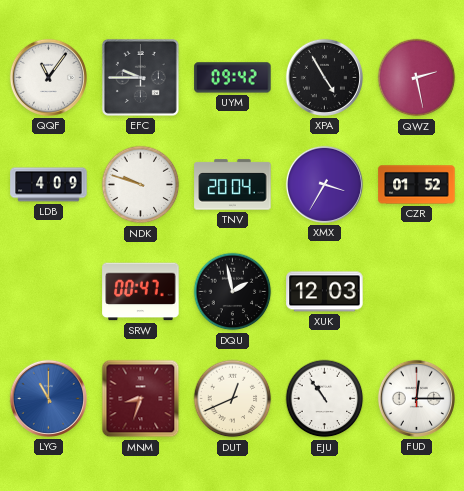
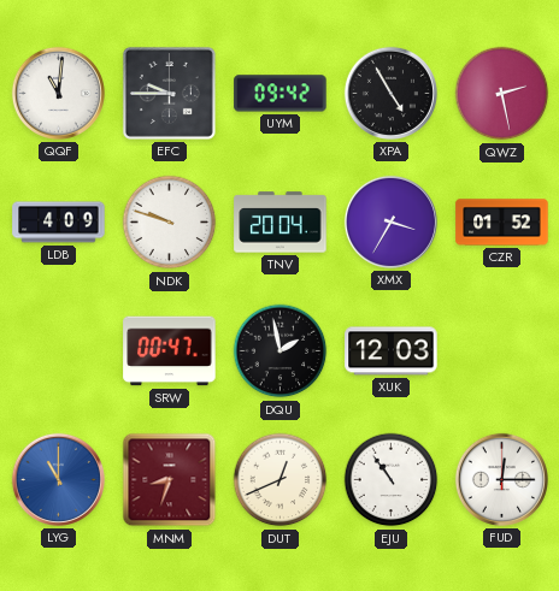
QQF: 11:06 -> 11:01
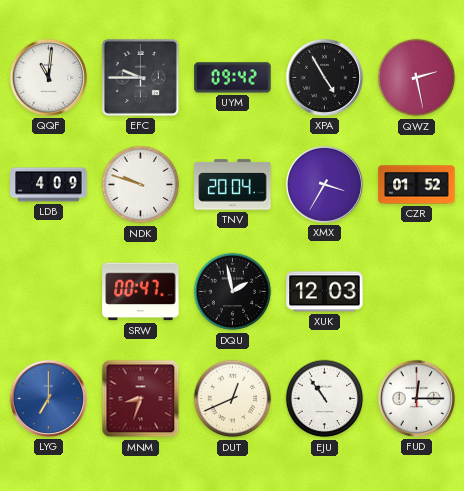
LYG: 11:00 -> 7:00
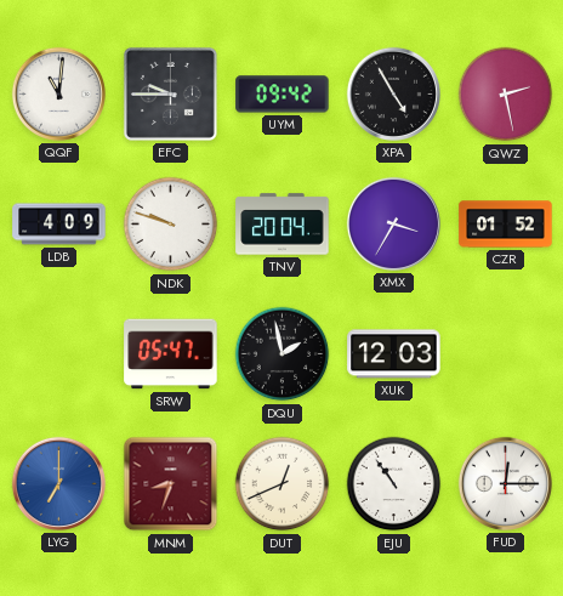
SRW: 00:47 -> 05:47
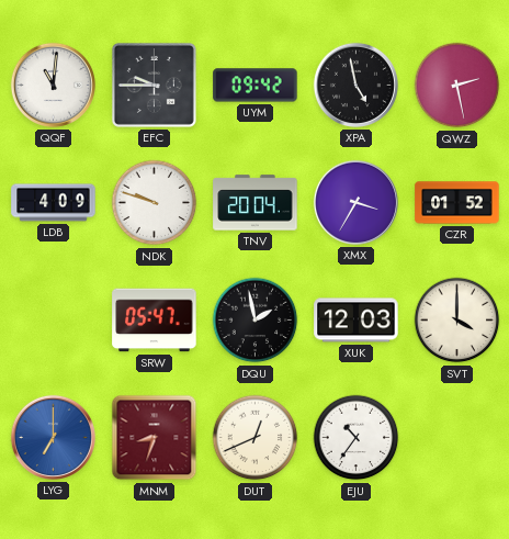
XPA: 4:55 -> 4:58
SVT: none -> 4:00
EJU: 10:54 -> 10:36
FUD: 12:15 -> none
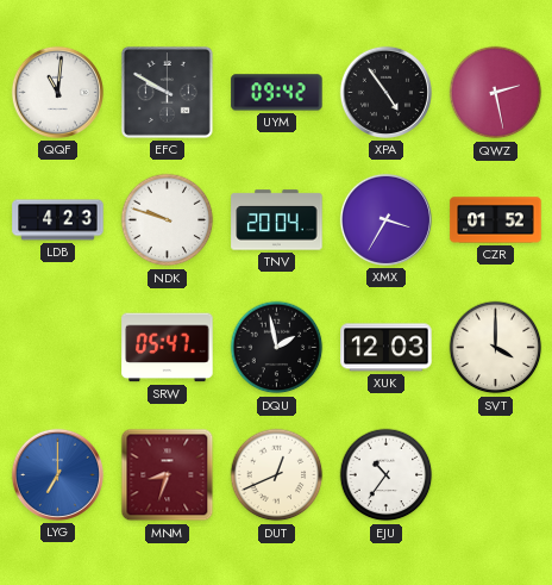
EFC: 9:45 -> 9:50
XPA: 4:58 -> 4:54
LDB: 4:09 -> 4:23
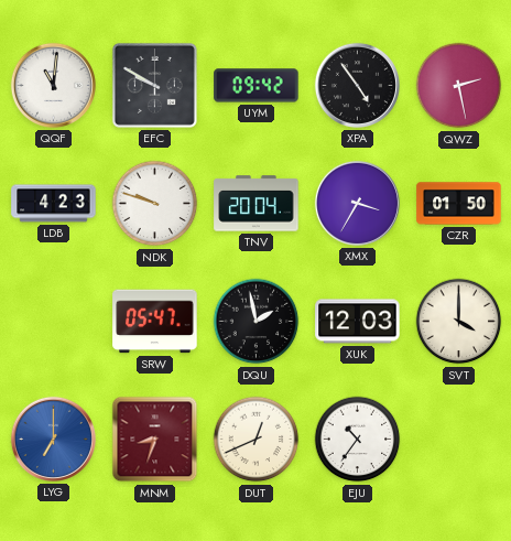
CZR: 01:52 -> 01:50
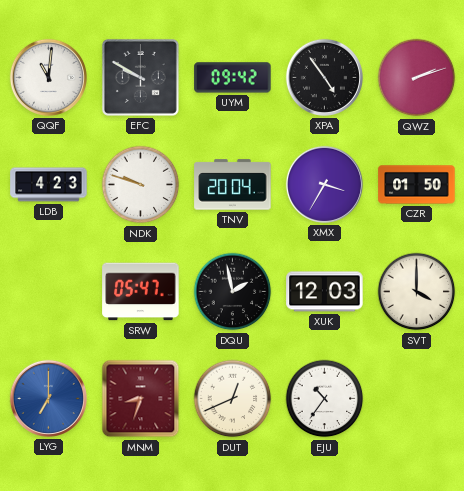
QWZ: 2:28 -> 2:12
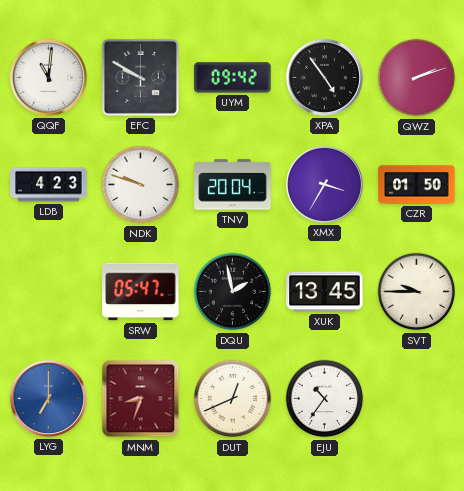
XUK: 12:03 -> 13:45
SVT: 4:00 -> 9:45
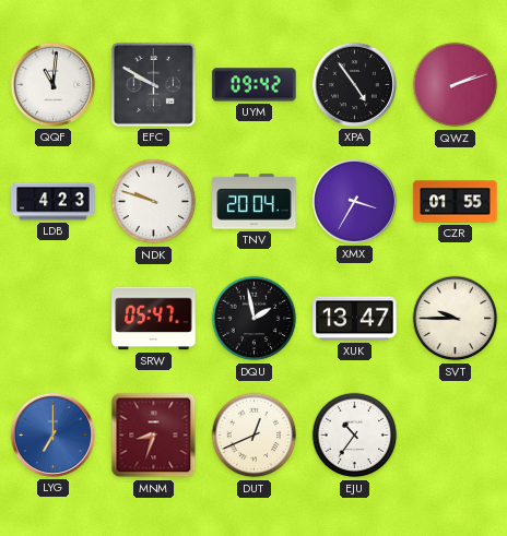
CZR: 01:50 -> 01:55
XUK: 13:45 -> 13:47
